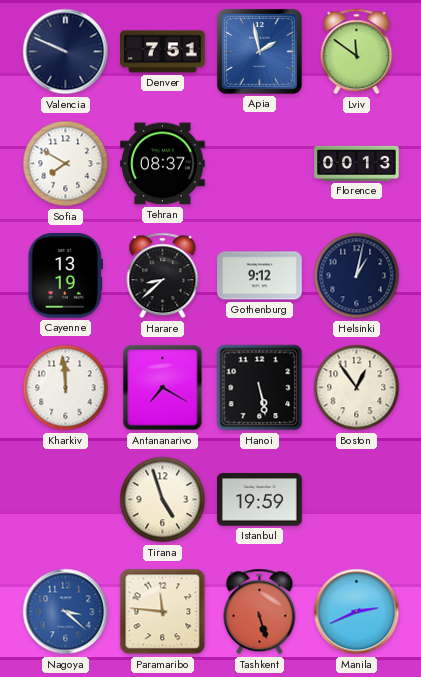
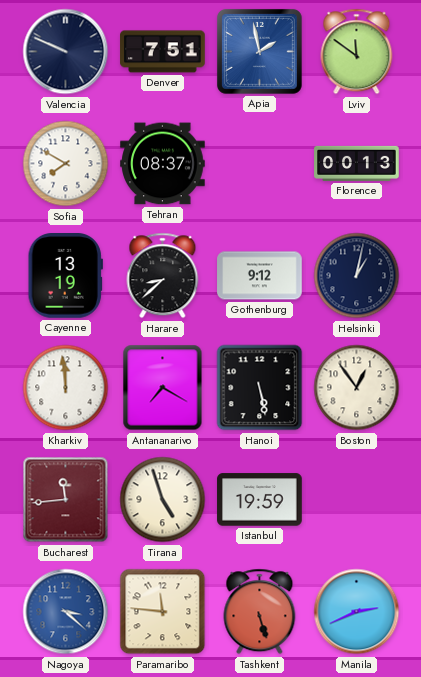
Bucharest: none -> 11:44
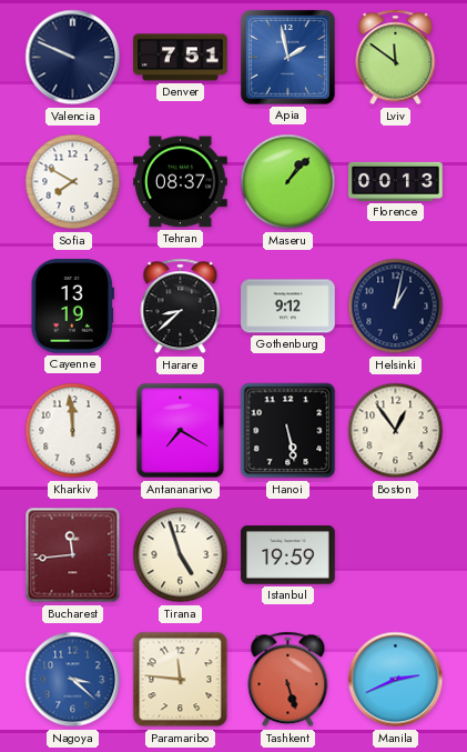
Maseru: none -> 1:07
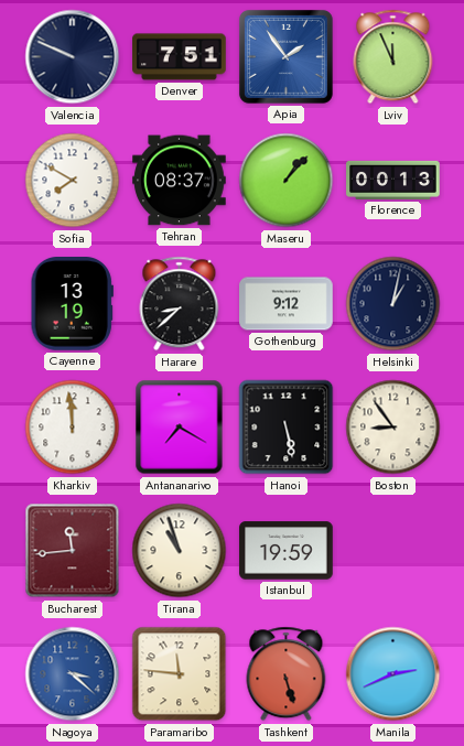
Apia: 1:58 -> 1:54
Lviv: 11:51 -> 11:56
Boston: 12:54 -> 8:54
Tirana: 4:57 -> 10:57
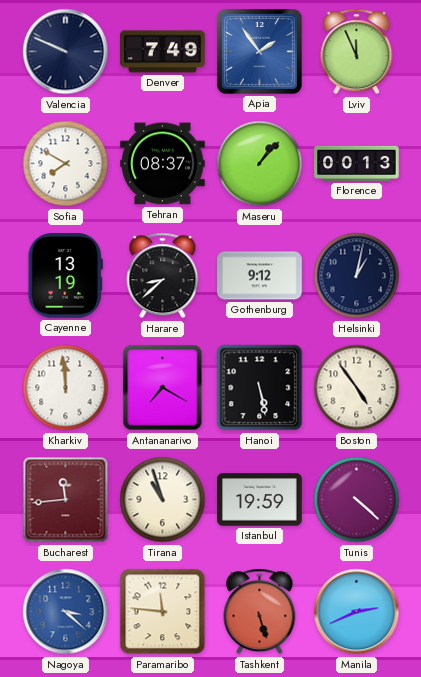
Denver: 7:51 -> 7:49
Boston: 8:54 -> 4:54
Tunis: none -> 4:22
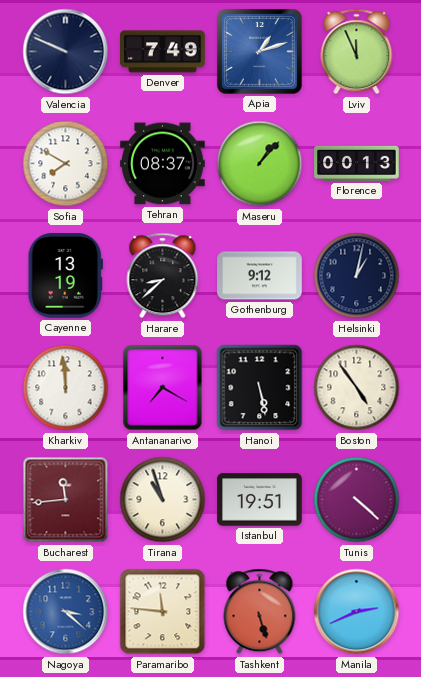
Apia: 1:54 -> 1:12
Istanbul: 19:59 -> 19:51
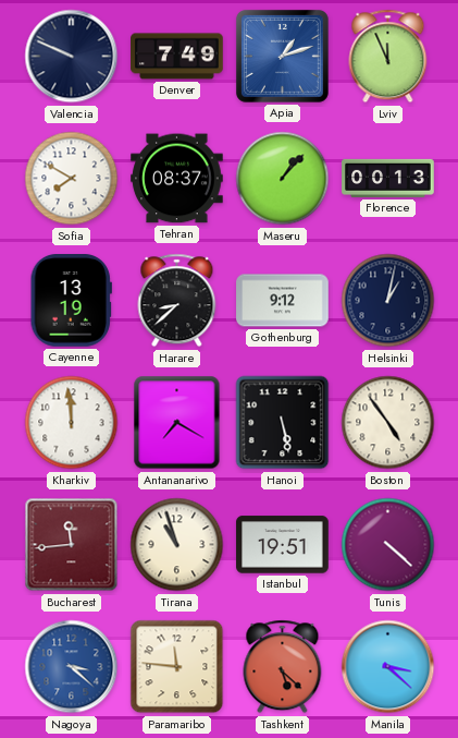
Tashkent: 5:27 -> 5:22
Manila: 2:41 -> 3:22
